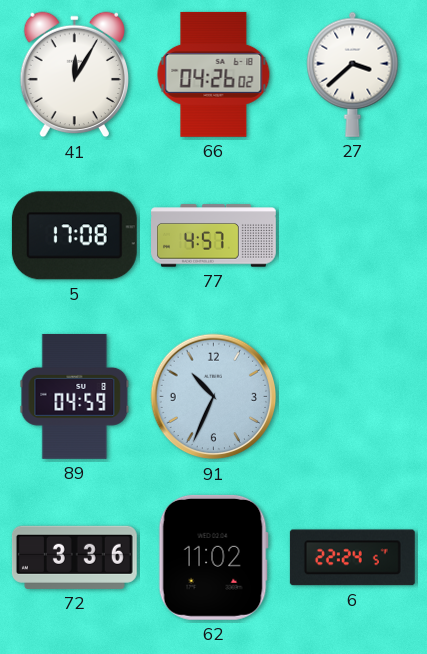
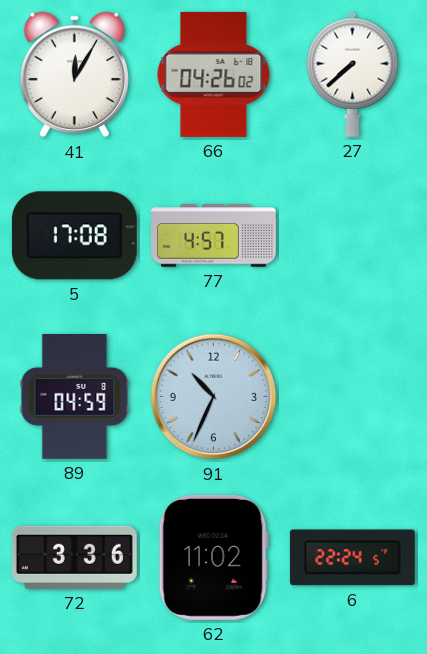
27: 3:38 -> 7:38
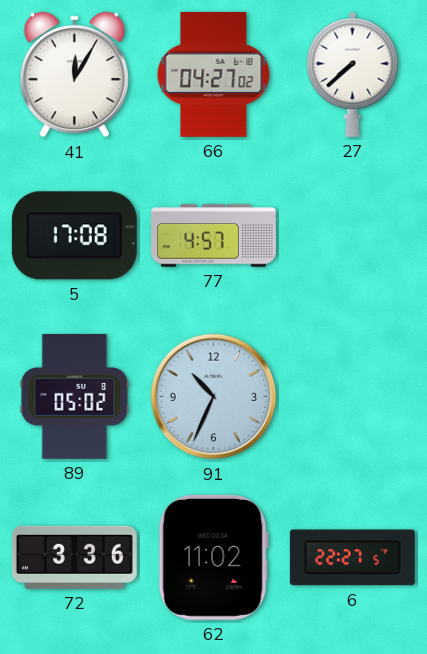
66: 04:26 -> 04:27
89: 04:59 -> 05:02
6: 22:24 -> 22:27
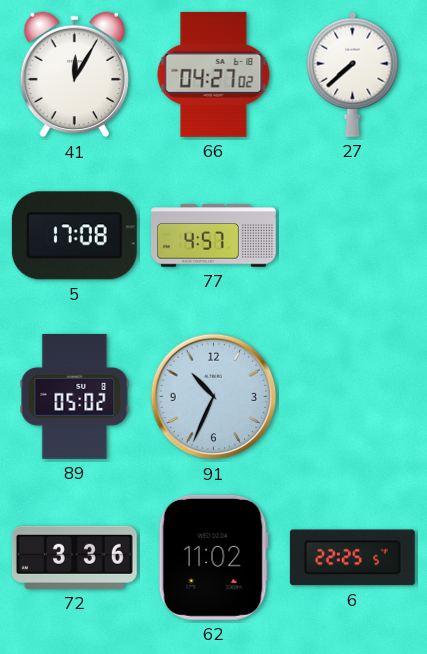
6: 22:27 -> 22:25
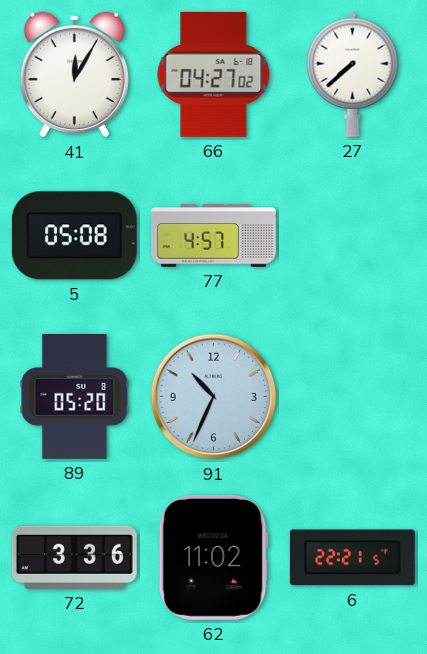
5: 17:08 -> 05:08
89: 05:02 -> 05:20
6: 22:25 -> 22:21
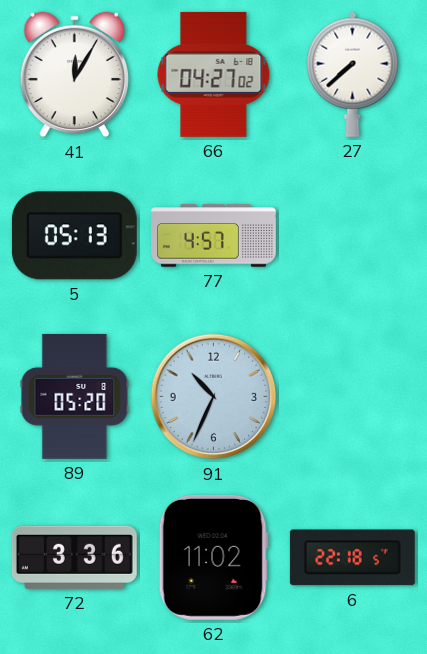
5: 05:08 -> 05:13
6: 22:21 -> 22:18
